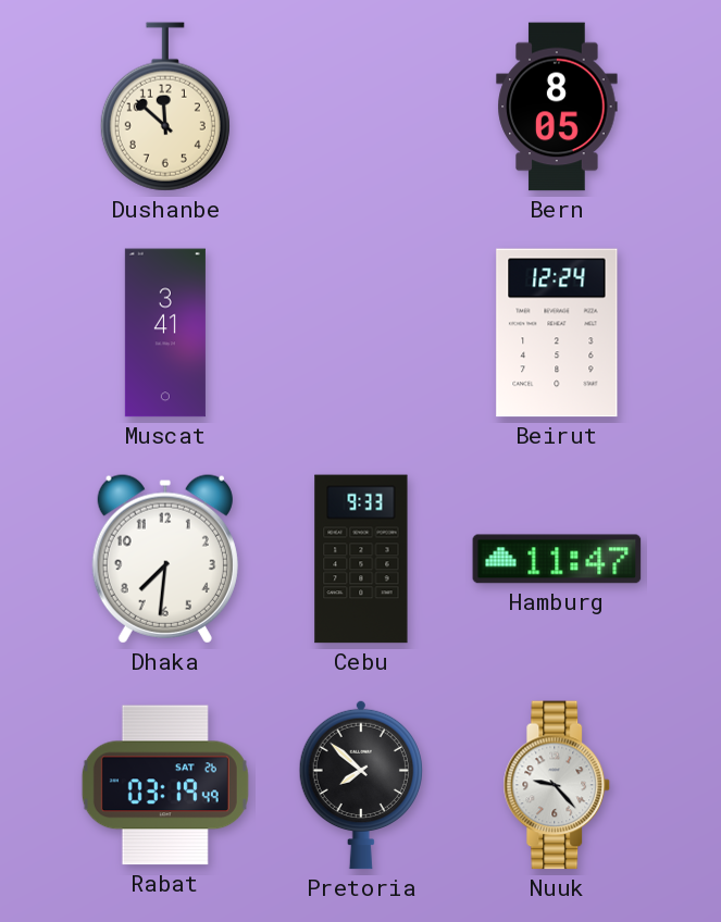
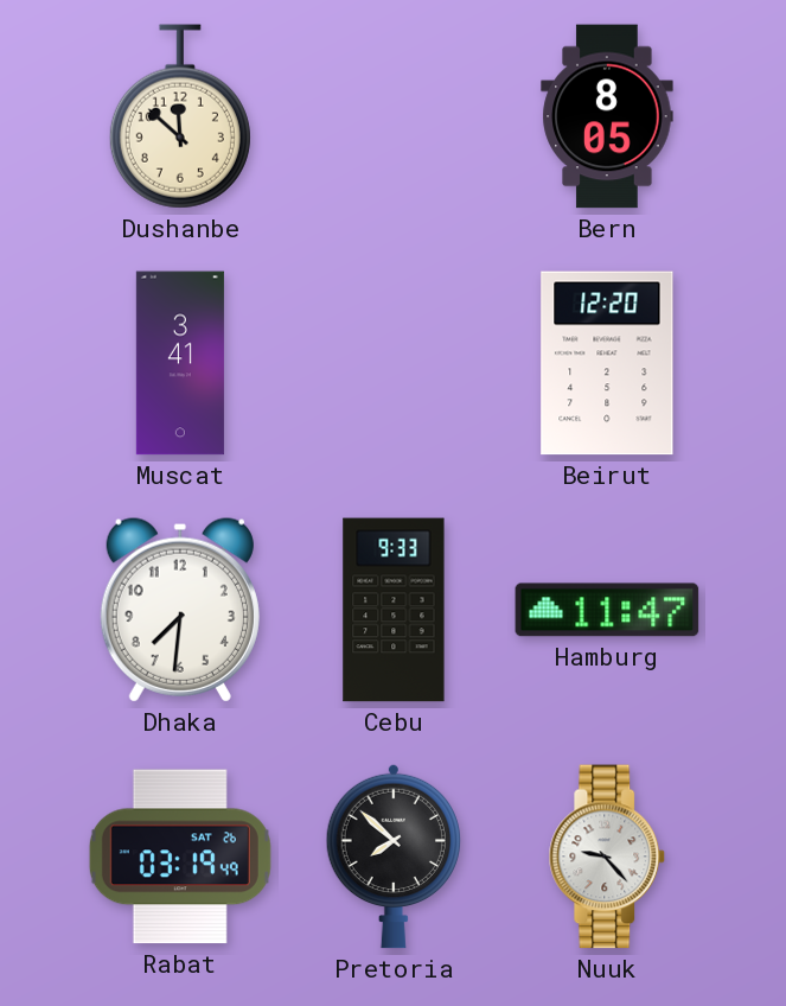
Beirut: 12:24 -> 12:20
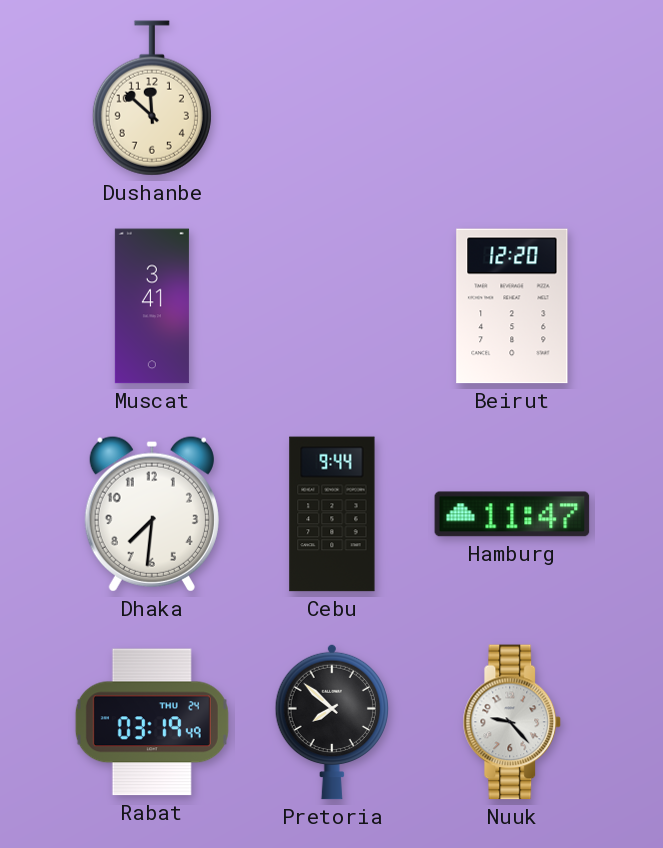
Bern: 8:05 -> none
Cebu: 9:33 -> 9:44
Rabat date: SAT 26 -> THU 24
